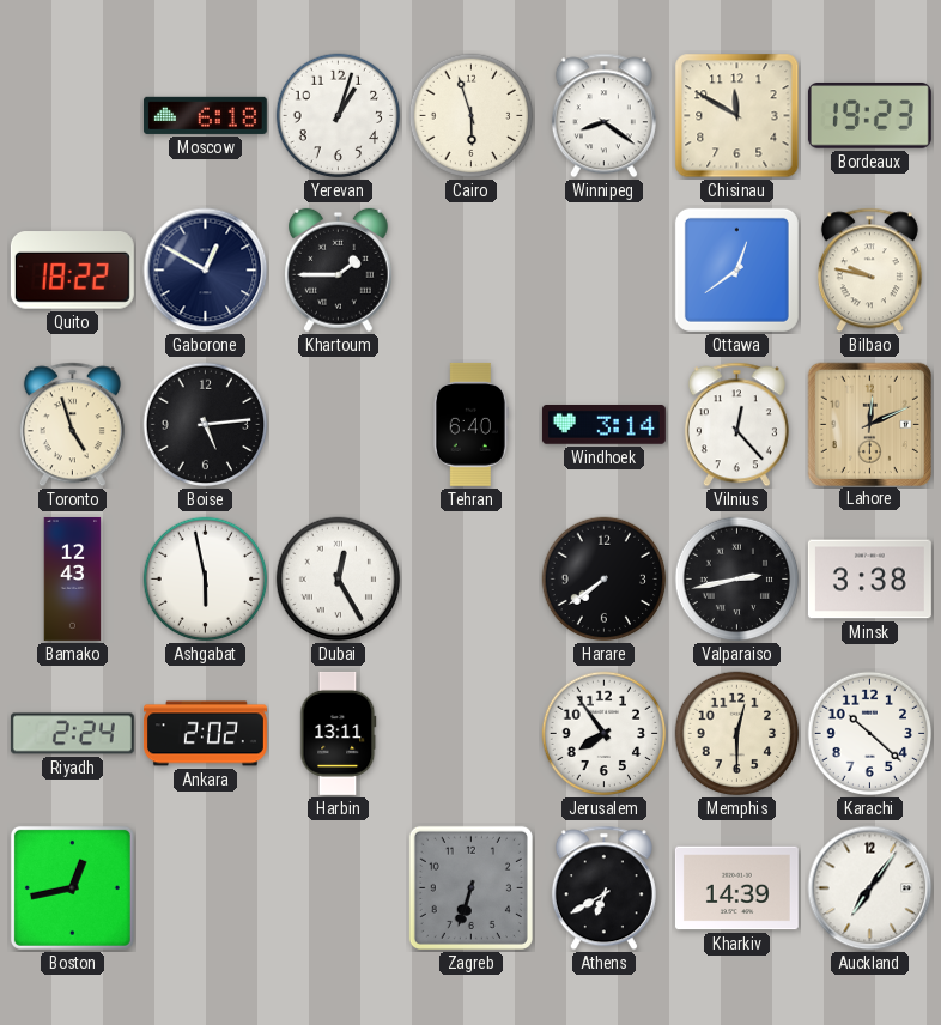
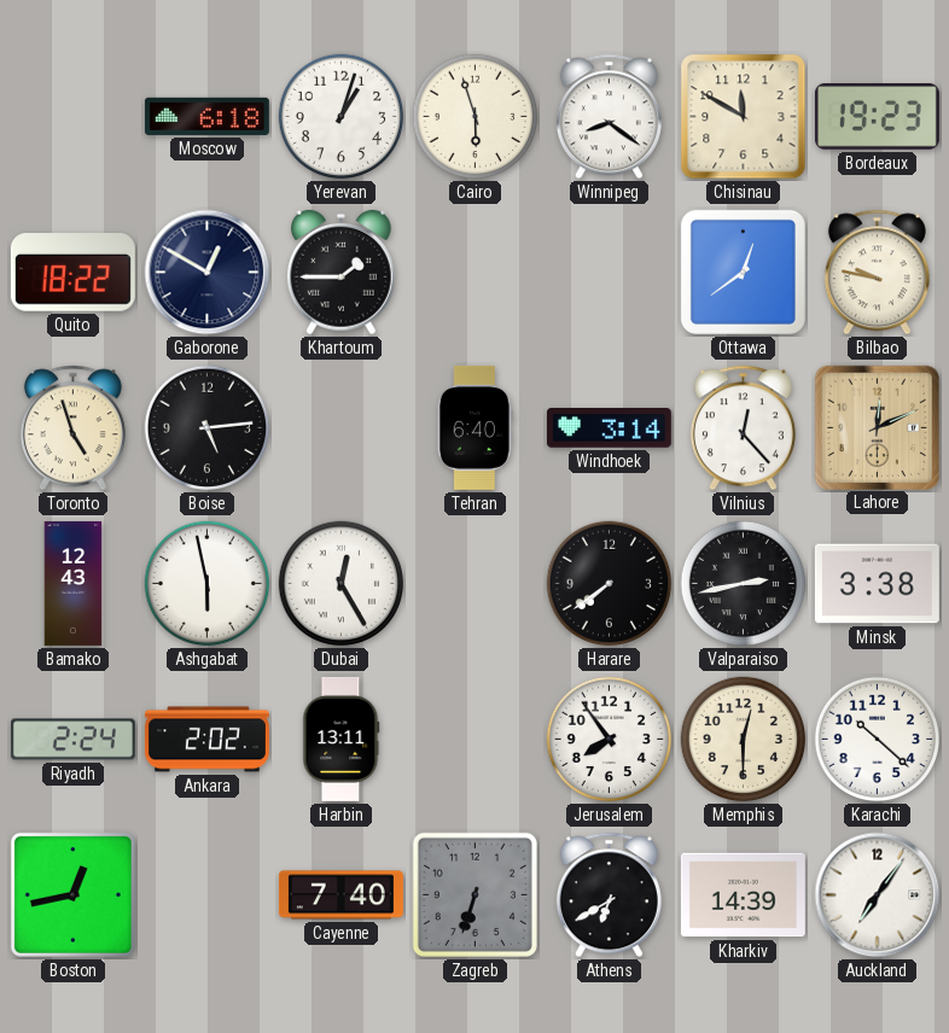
Cayenne: none -> 7:40
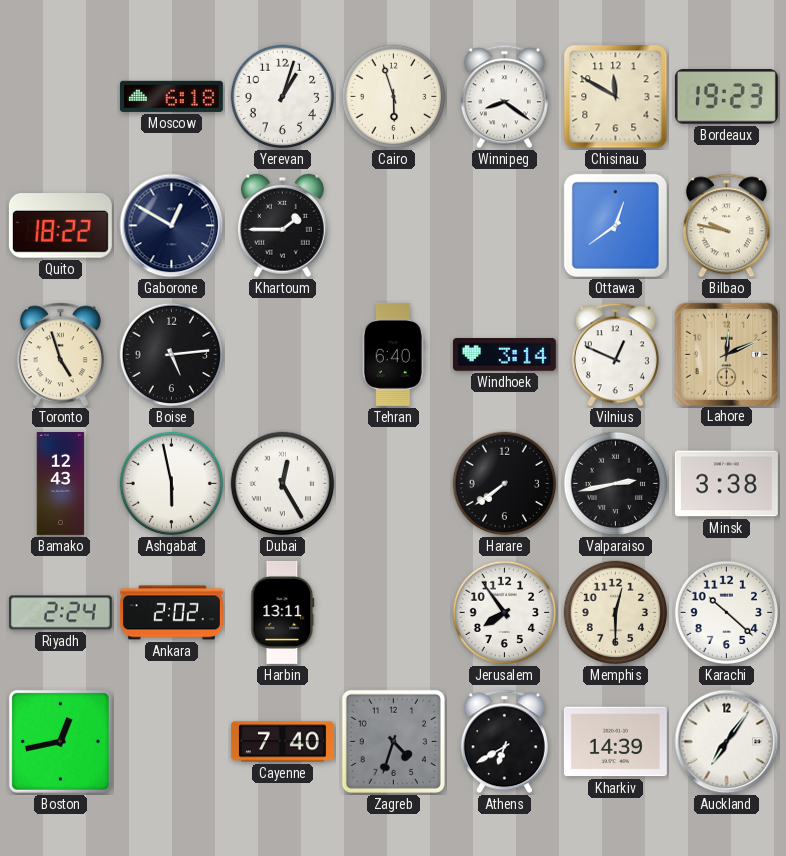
Vilnius: 12:23 -> 12:49
Zagreb: 6:33 -> 4:33
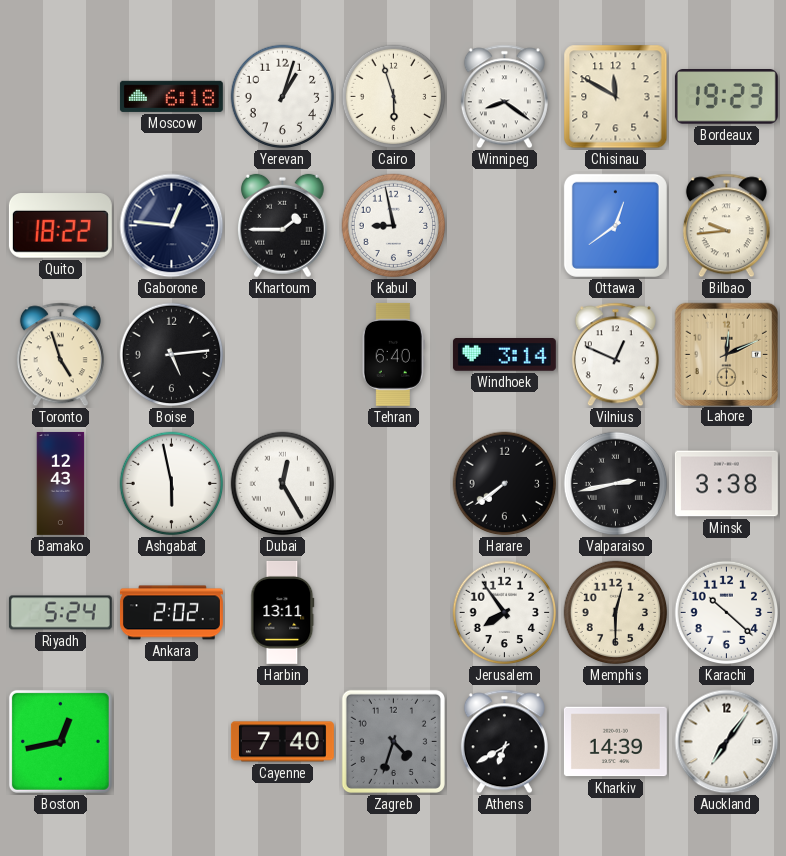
Gaborone: 12:50 -> 12:46
Kabul: none -> 8:58
Bilbao: 9:47 -> 9:44
Riyadh: 2:24 -> 5:24
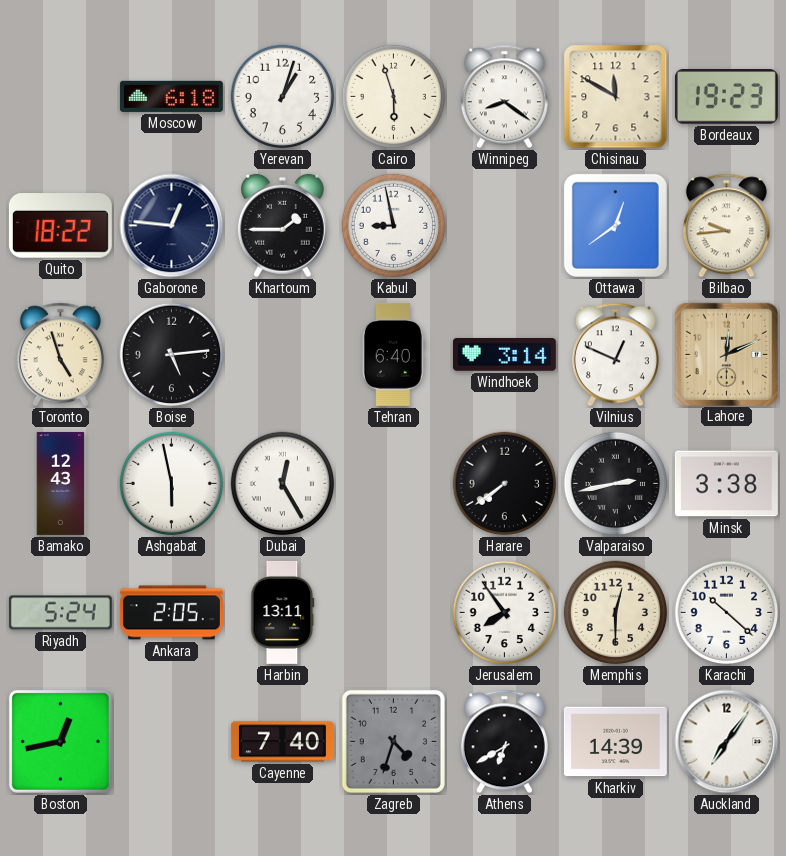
Ankara: 2:02 -> 2:05
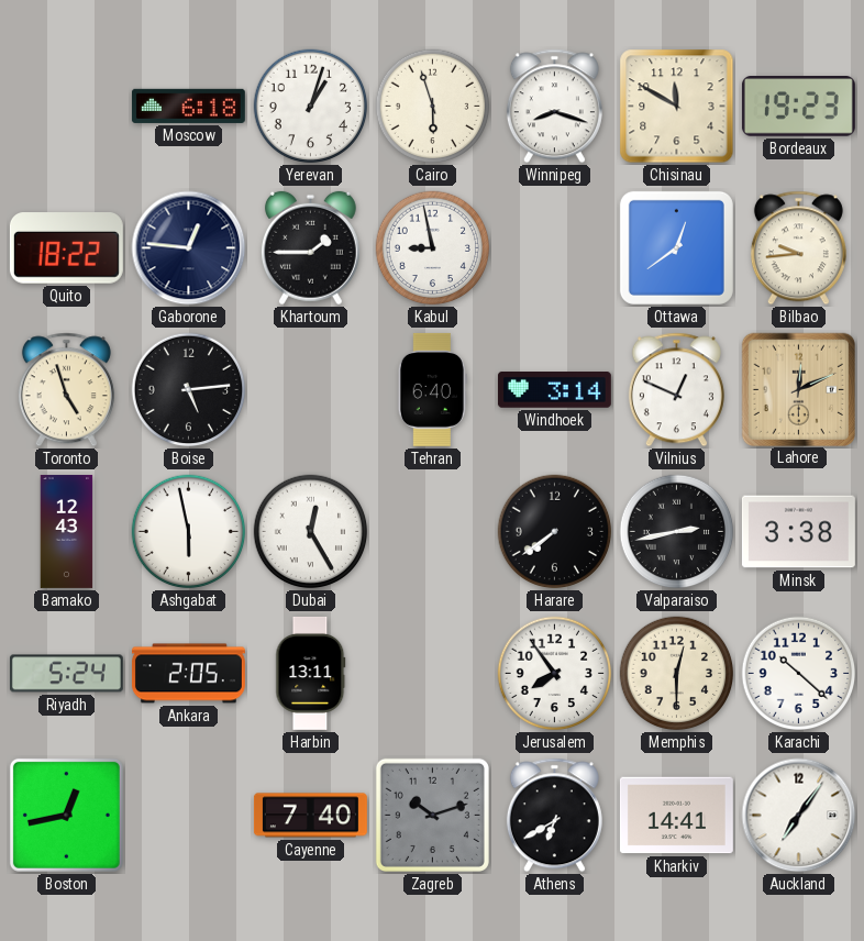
Winnipeg: 8:21 -> 8:18
Zagreb: 4:33 -> 10:12
Kharkiv: 14:39 -> 14:41
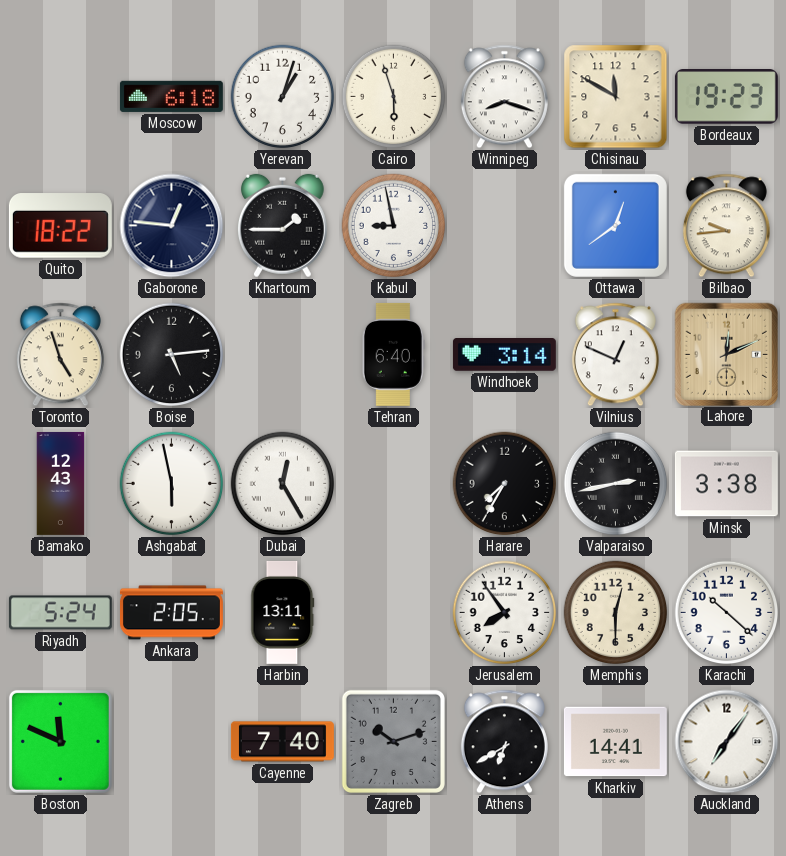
Harare: 7:39 -> 7:35
Boston: 12:43 -> 11:49
